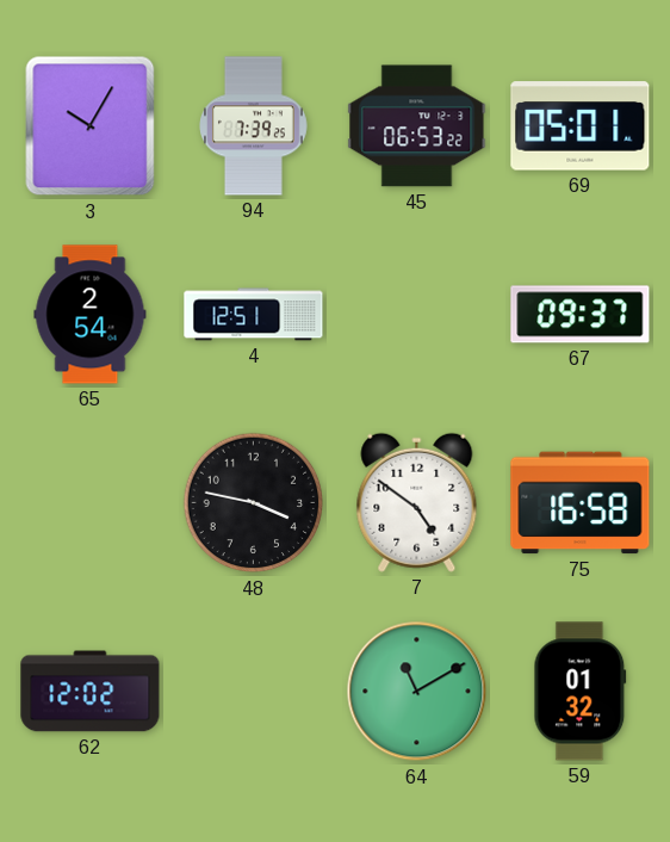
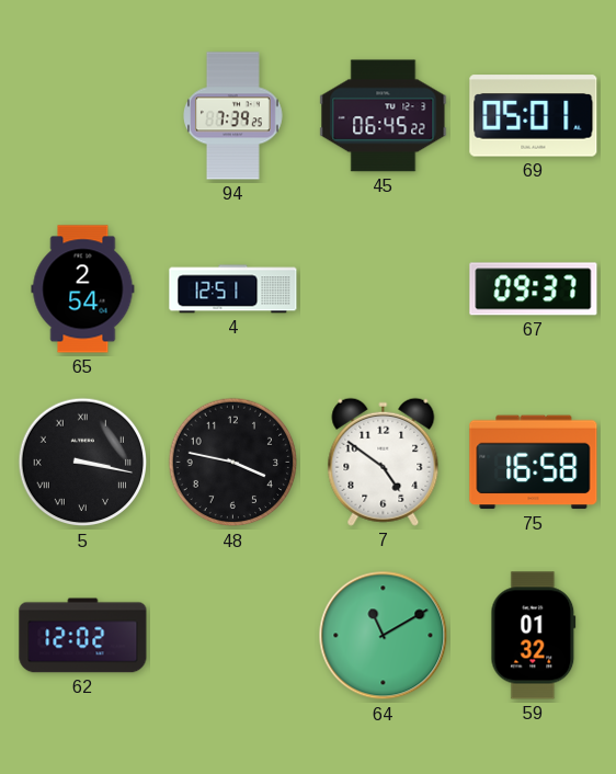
3: 10:05 -> none
45: 06:53 -> 06:45
5: none -> 3:17
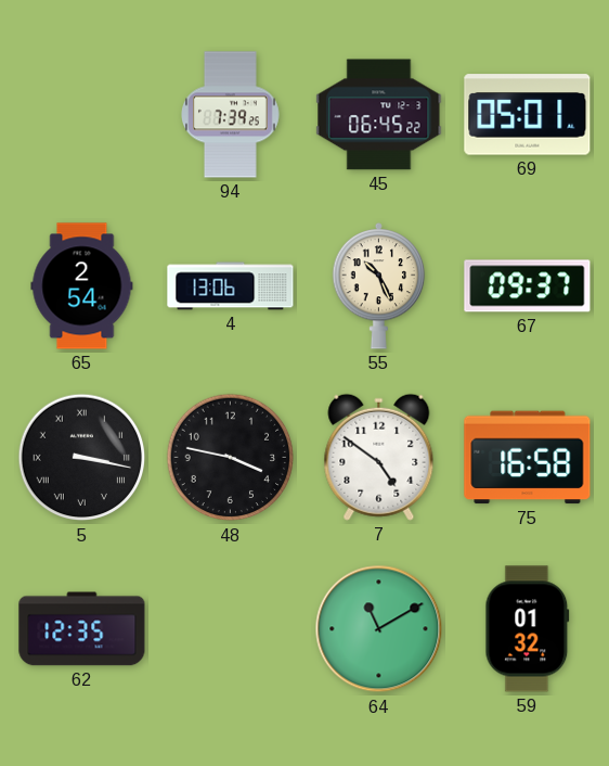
4: 12:51 -> 13:06
55: none -> 10:26
62: 12:02 -> 12:35
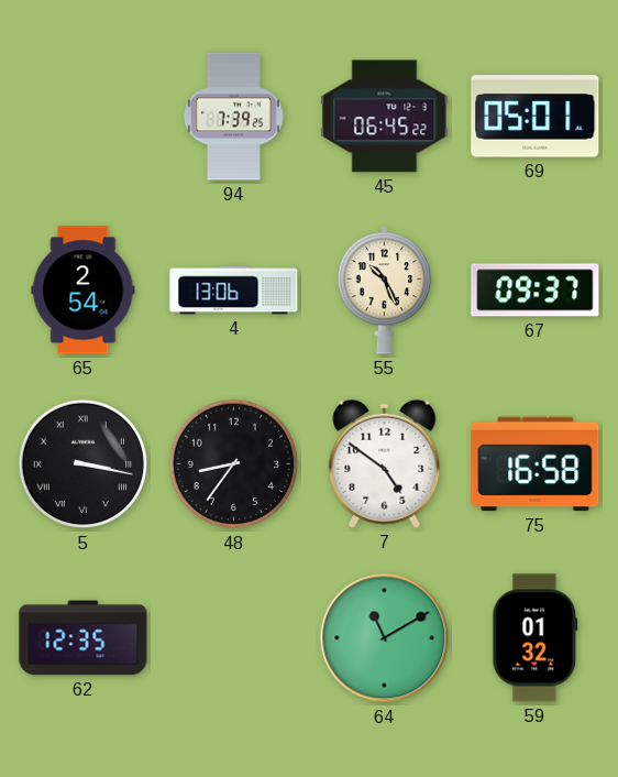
48: 3:47 -> 8:36
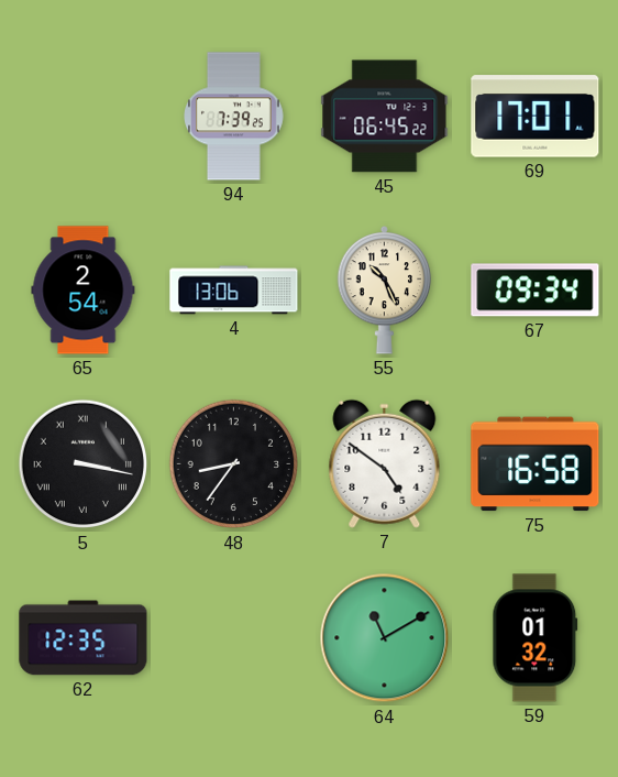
69: 05:01 -> 17:01
67: 09:37 -> 09:34
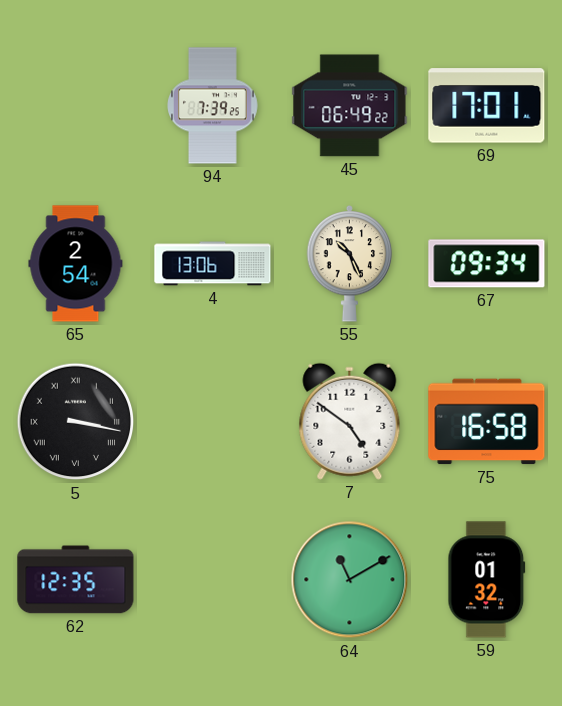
45: 06:45 -> 06:49
48: 8:36 -> none
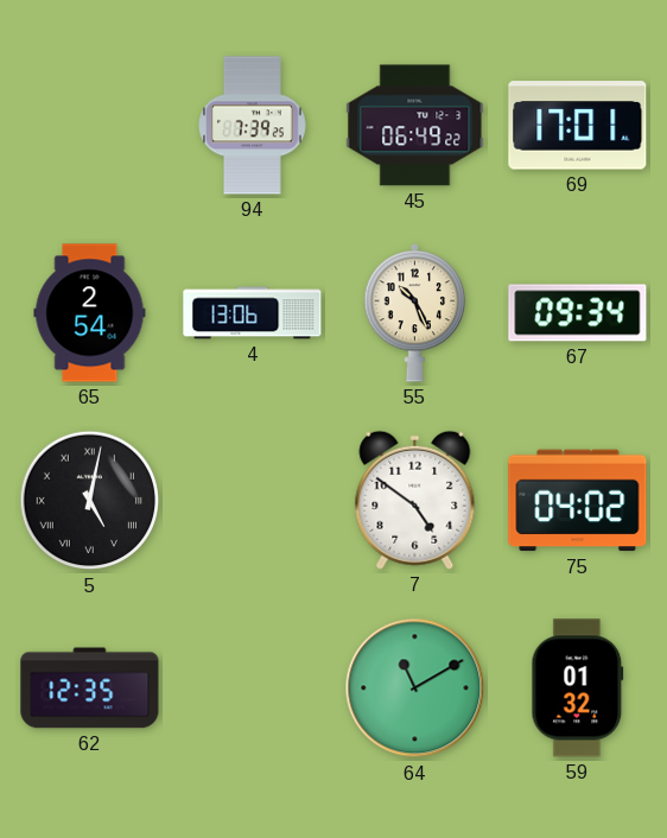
5: 3:17 -> 5:02
75: 16:58 -> 04:02
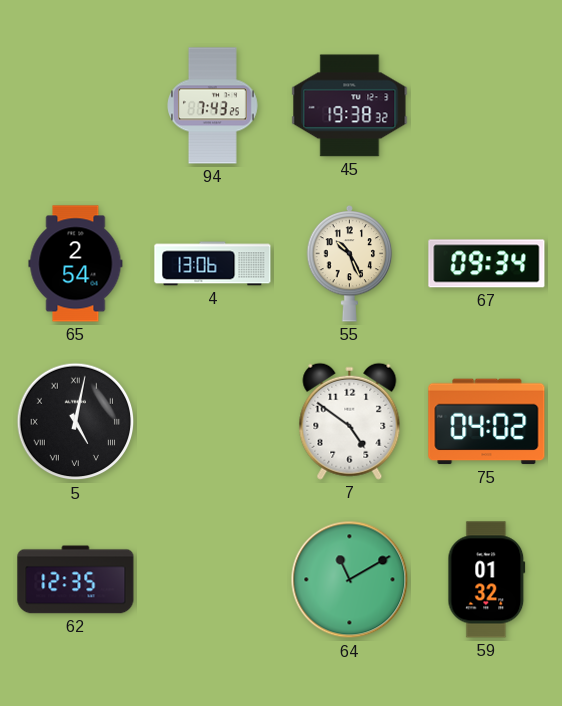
94: 7:39 -> 7:43
45: 06:49 -> 19:38
69: 17:01 -> none
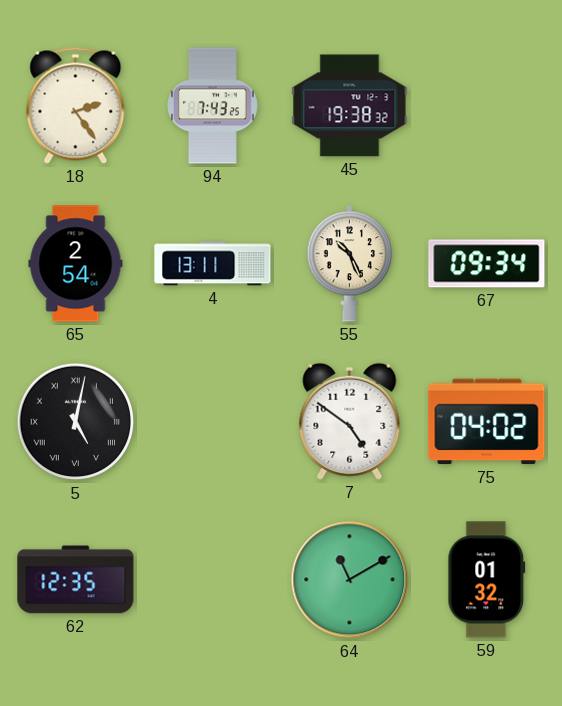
18: none -> 2:24
4: 13:06 -> 13:11
